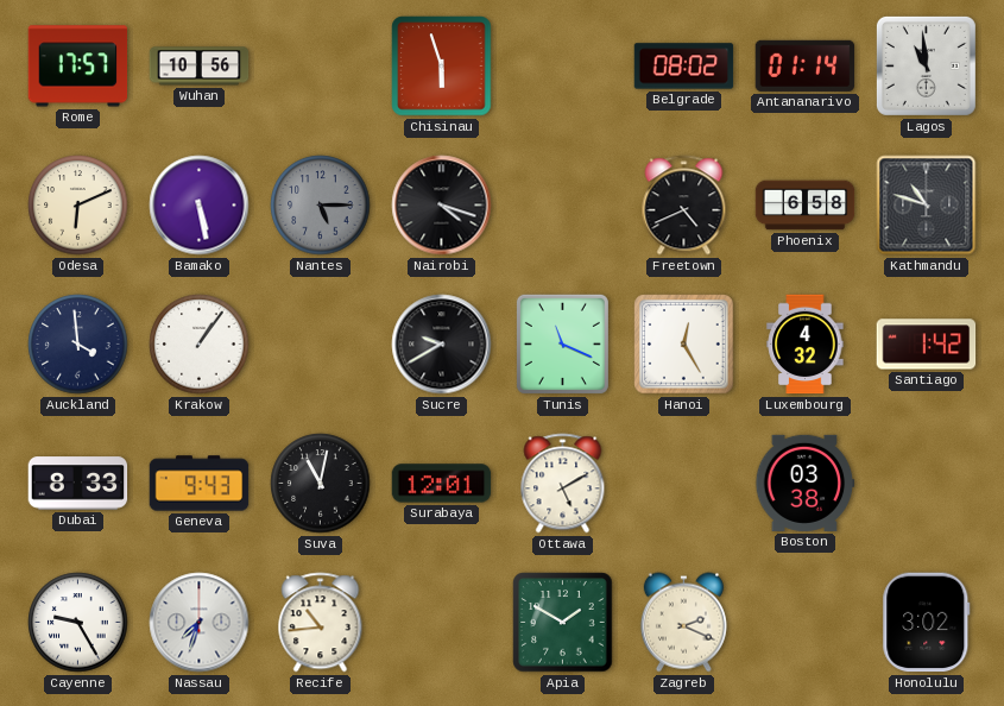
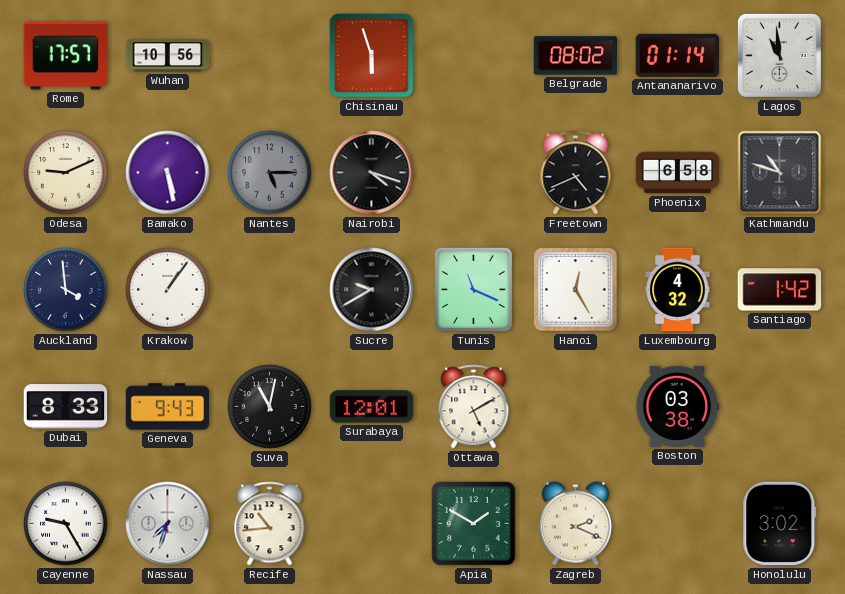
Odesa: 6:11 -> 9:11
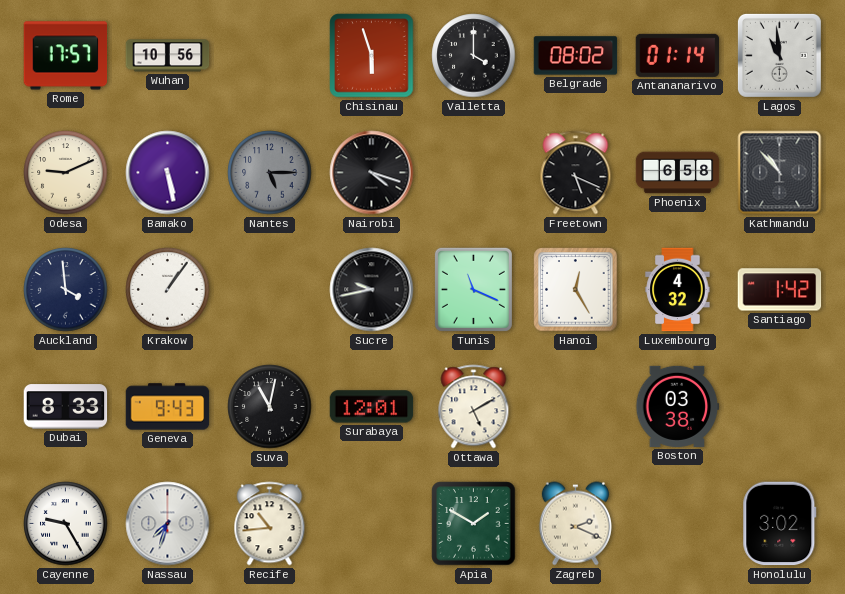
Valletta: none -> 4:00
Freetown: 4:41 -> 5:19
Kathmandu: 10:48 -> 10:53
Sucre: 9:40 -> 9:43
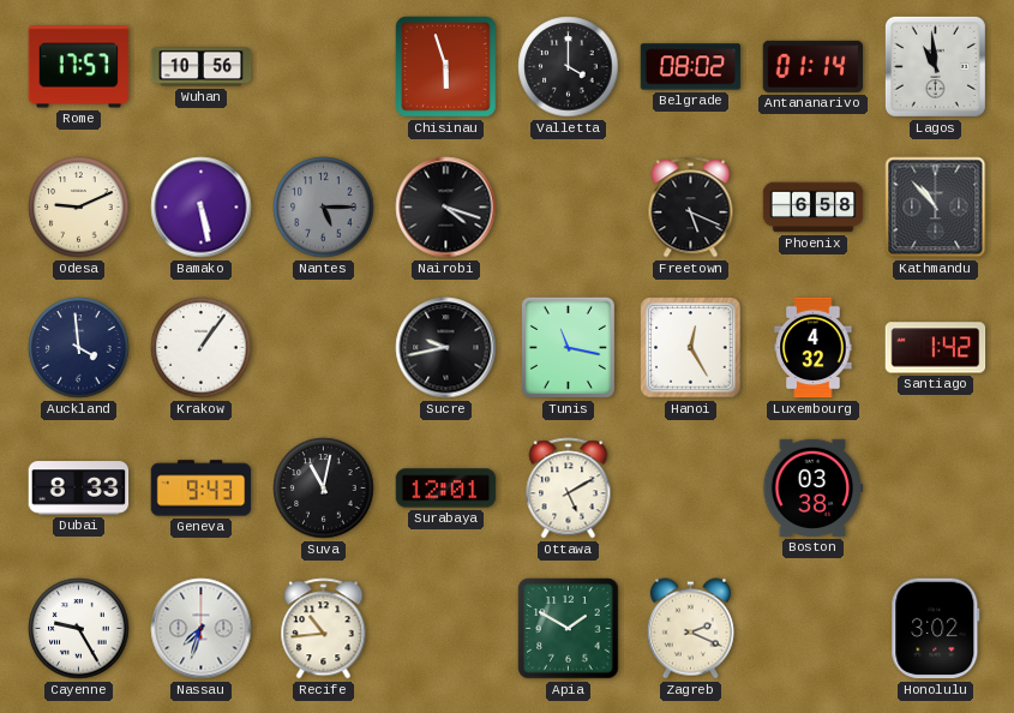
Tunis: 11:19 -> 11:17
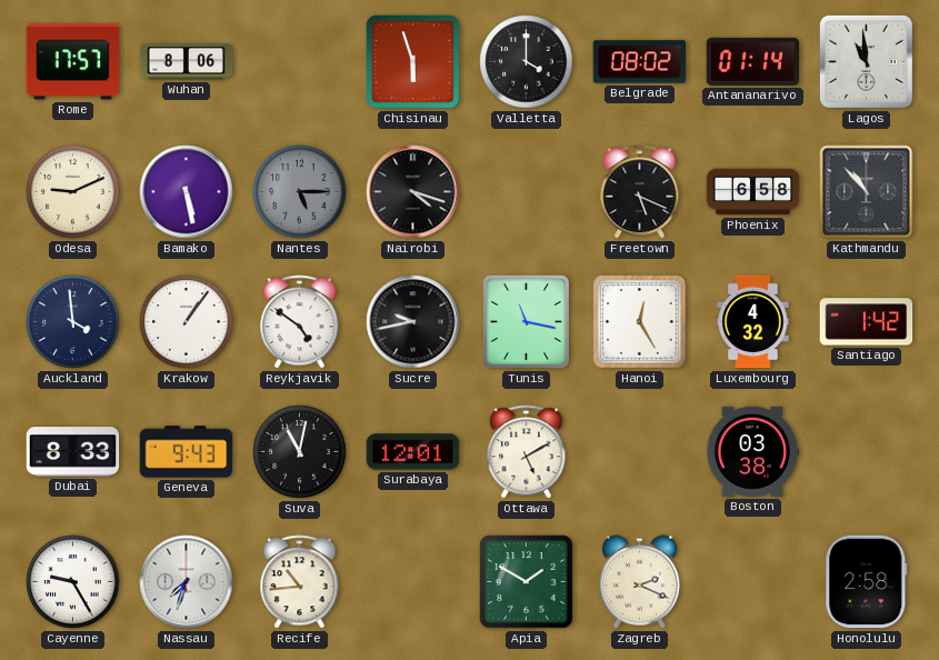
Wuhan: 10:56 -> 8:06
Reykjavik: none -> 4:51
Honolulu: 3:02 -> 2:58
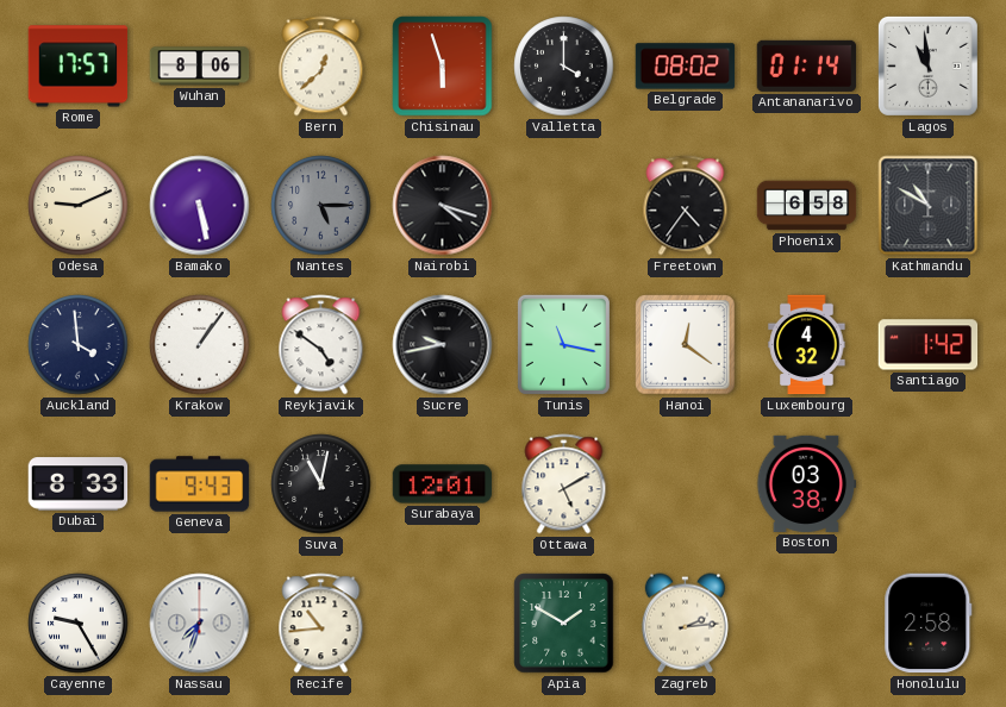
Bern: none -> 12:38
Freetown: 5:19 -> 4:36
Kathmandu: 10:53 -> 10:50
Hanoi: 12:25 -> 12:21
Zagreb: 2:19 -> 2:14
